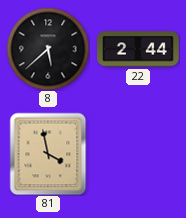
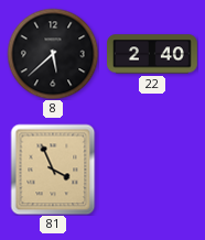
22: 2:44 -> 2:40
81: 3:58 -> 3:56
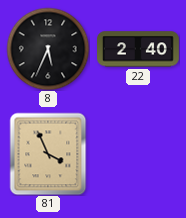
8: 5:38 -> 5:34
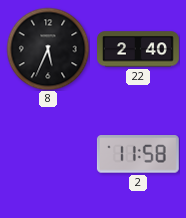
81: 3:56 -> none
2: none -> 11:58
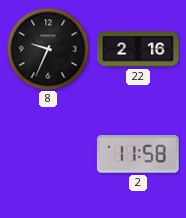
8: 5:34 -> 9:34
22: 2:40 -> 2:16
